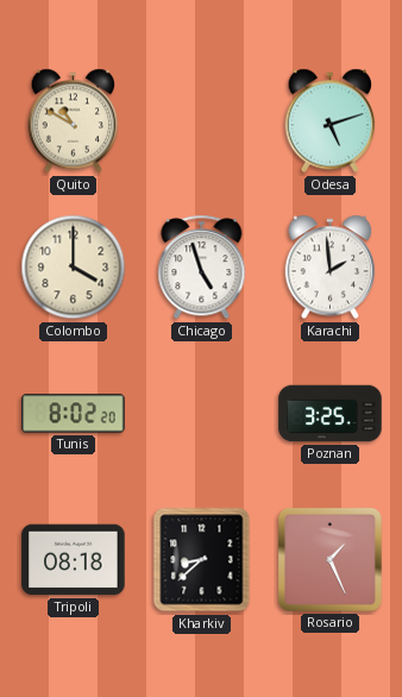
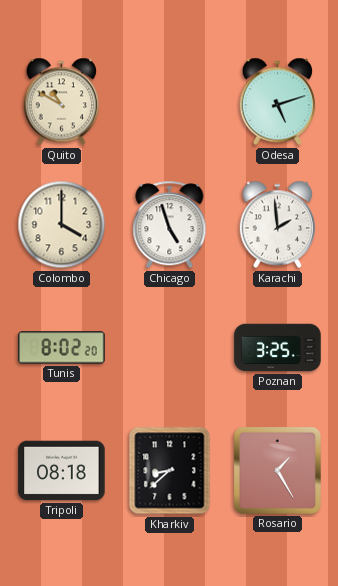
Rosario: 1:26 -> 1:25
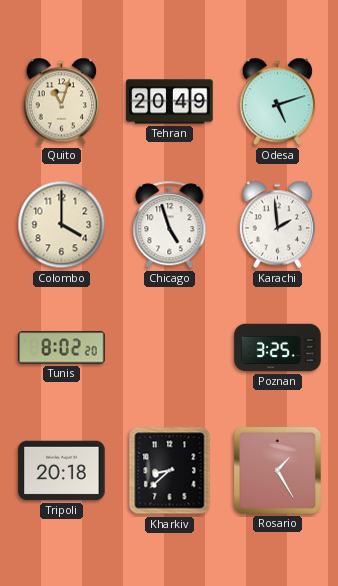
Quito: 10:50 -> 11:03
Tehran: none -> 20:49
Tripoli: 08:18 -> 20:18
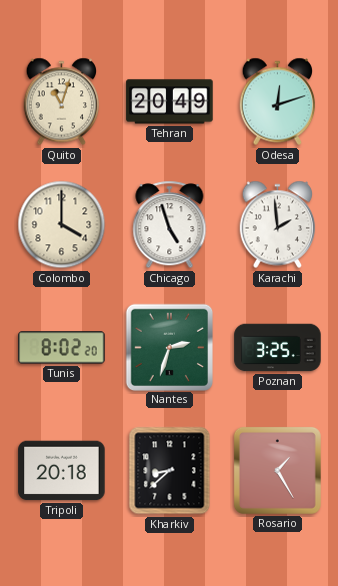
Odesa: 5:12 -> 12:12
Nantes: none -> 2:33
